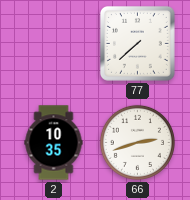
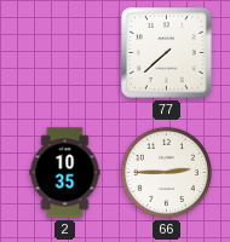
66: 2:42 -> 2:45
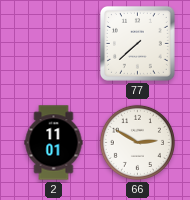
2: 10:35 -> 11:01
66: 2:45 -> 2:50
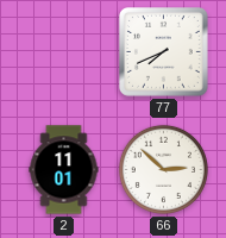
77: 7:38 -> 7:41
66: 2:50 -> 2:52
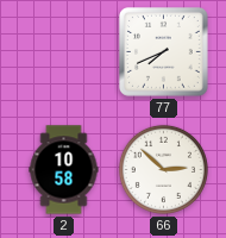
2: 11:01 -> 10:58
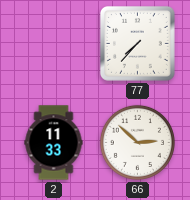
77: 7:41 -> 7:37
2: 10:58 -> 11:33
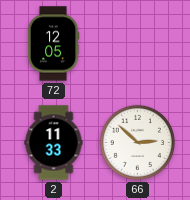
72: none -> 12:05
77: 7:37 -> none
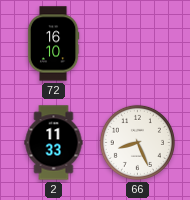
72: 12:05 -> 16:10
66: 2:52 -> 8:26
